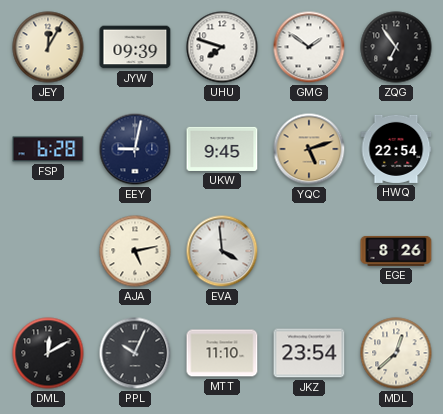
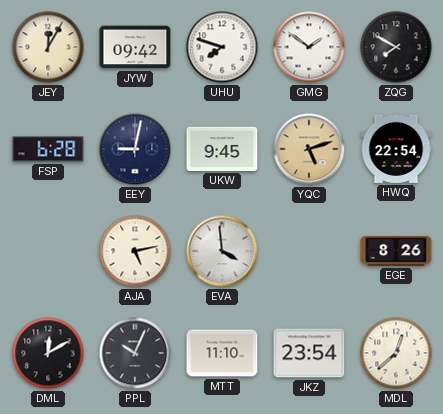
JYW: 09:39 -> 09:42
ZQG: 6:54 -> 7:50
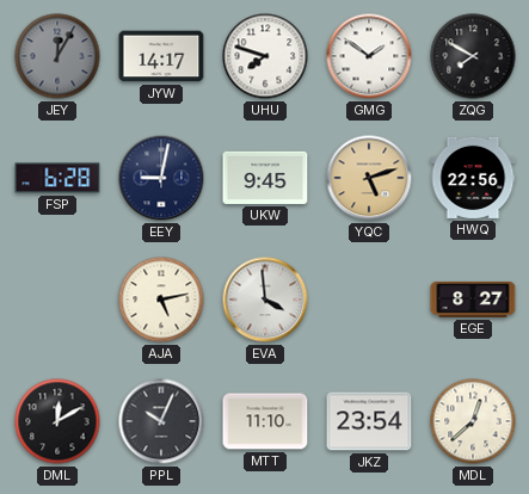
JEY dial: cream -> grey
JYW: 09:42 -> 14:17
HWQ: 22:54 -> 22:56
EGE: 8:26 -> 8:27
